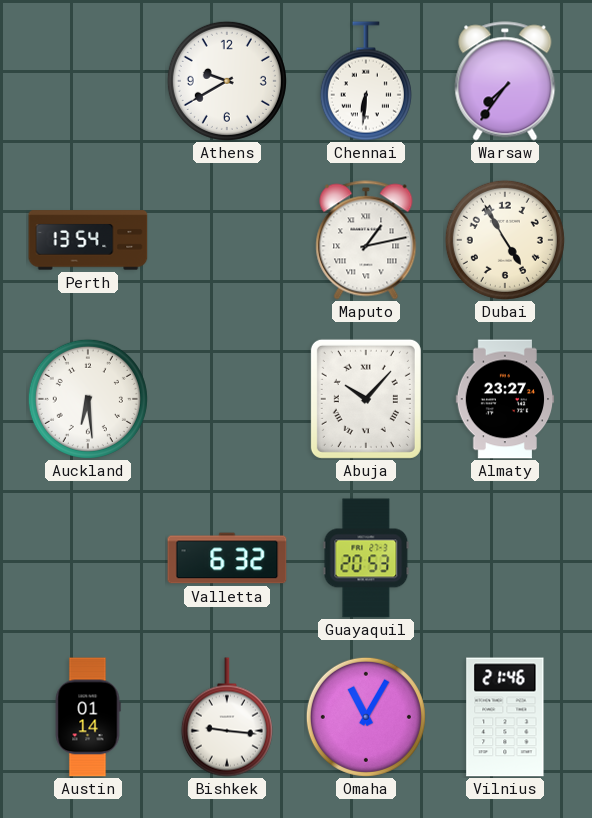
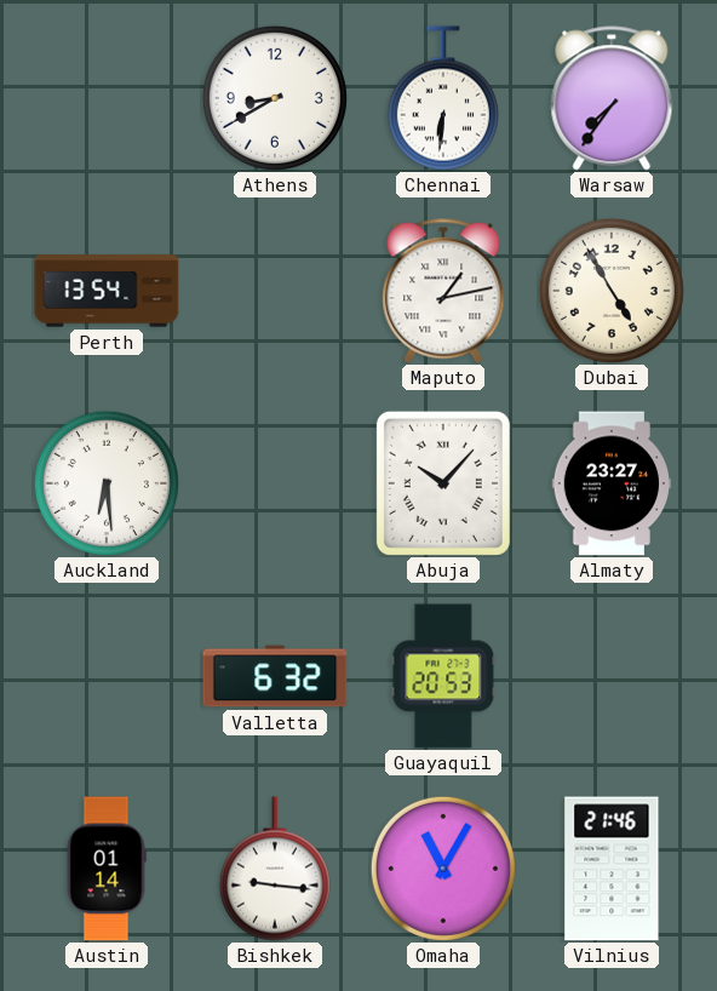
Athens: 9:40 -> 8:40
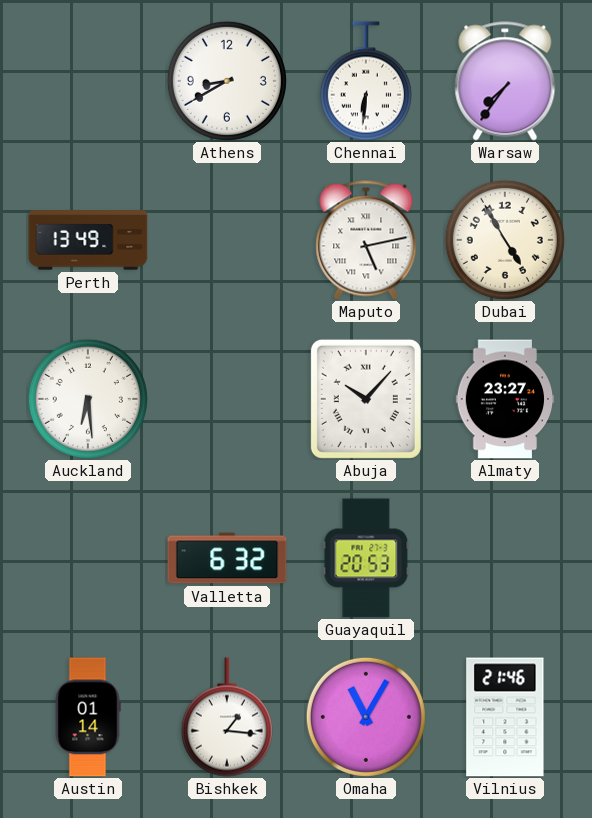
Perth: 13:54 -> 13:49
Maputo: 1:13 -> 5:13
Bishkek: 9:16 -> 1:16
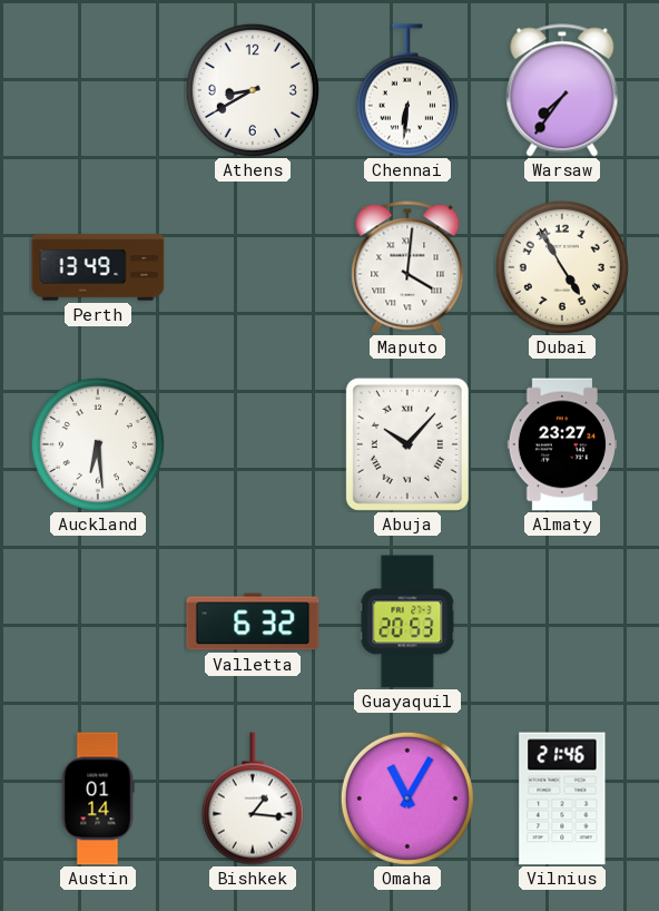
Maputo: 5:13 -> 4:01
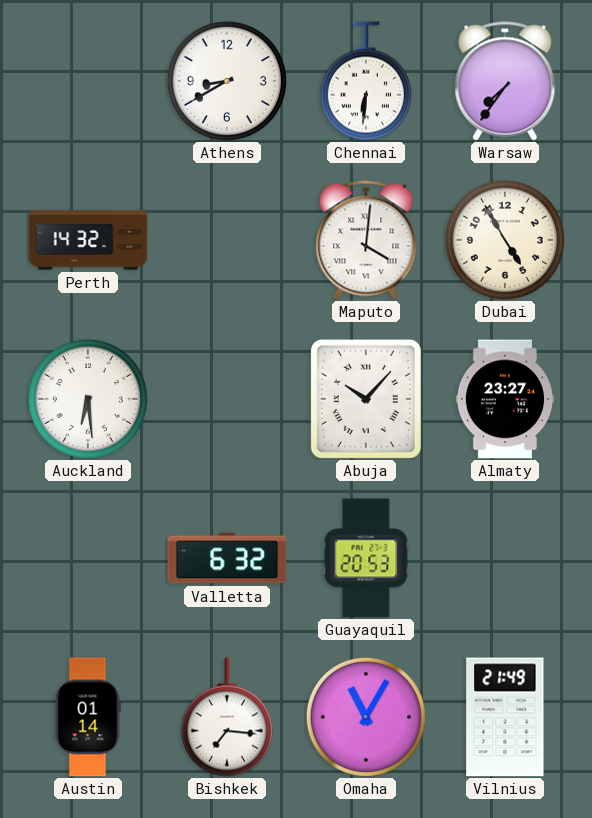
Perth: 13:49 -> 14:32
Bishkek: 1:16 -> 7:16
Vilnius: 21:46 -> 21:49
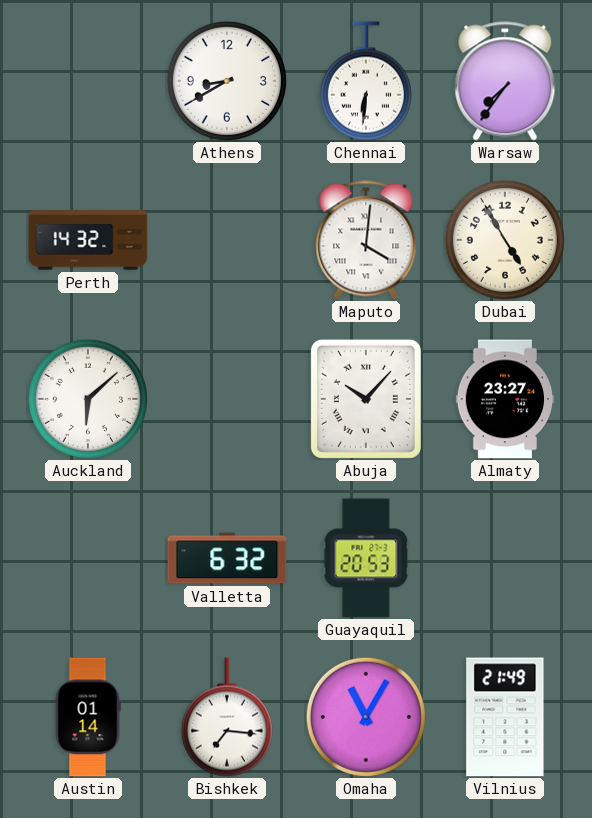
Auckland: 6:29 -> 6:08
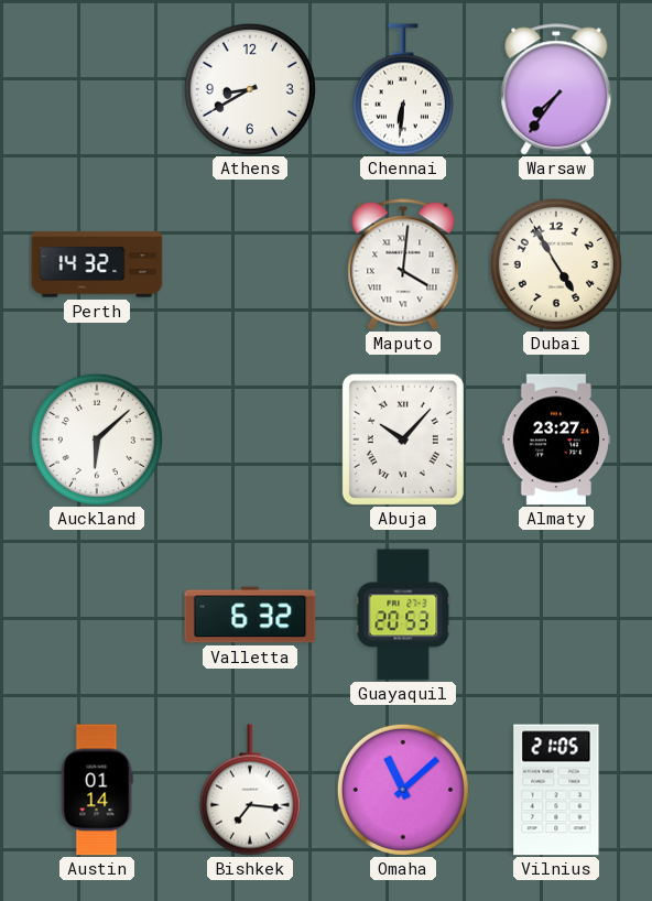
Omaha: 11:05 -> 11:08
Vilnius: 21:49 -> 21:05
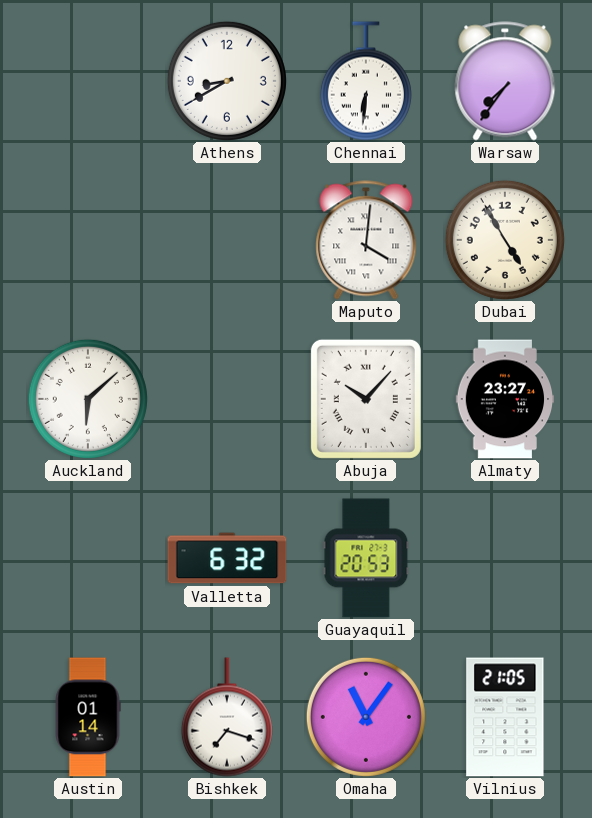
Perth: 14:32 -> none
Bishkek: 7:16 -> 7:18
Omaha: 11:08 -> 11:06
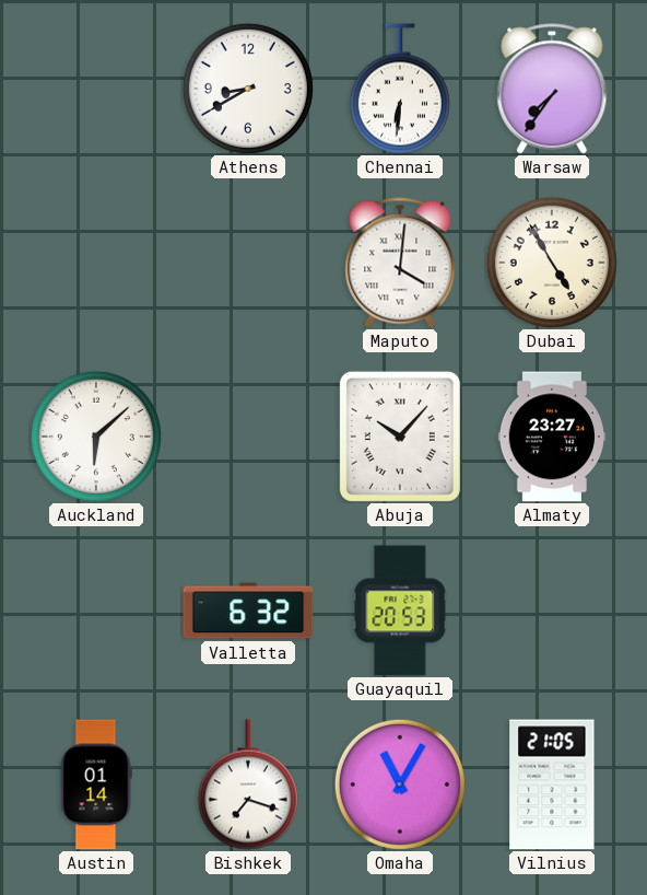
Omaha: 11:06 -> 11:05
